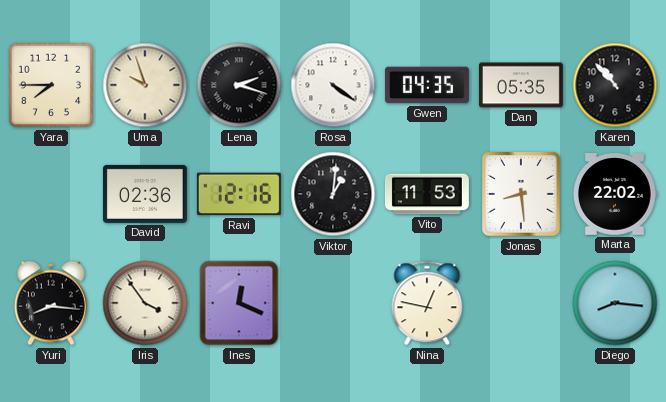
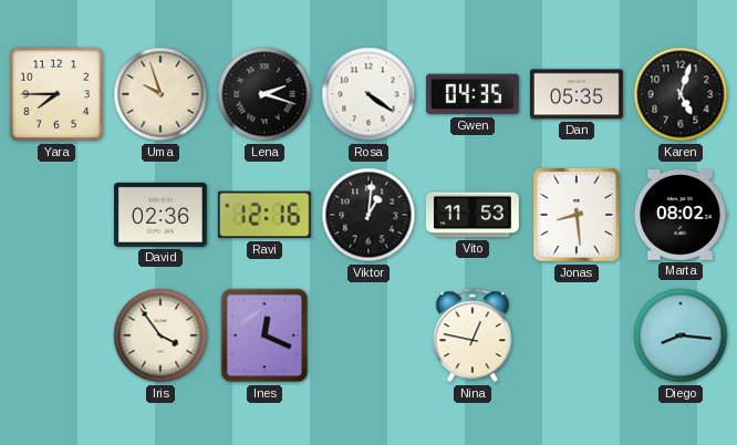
Karen: 10:53 -> 5:03
Marta: 22:02 -> 08:02
Yuri: 8:16 -> none
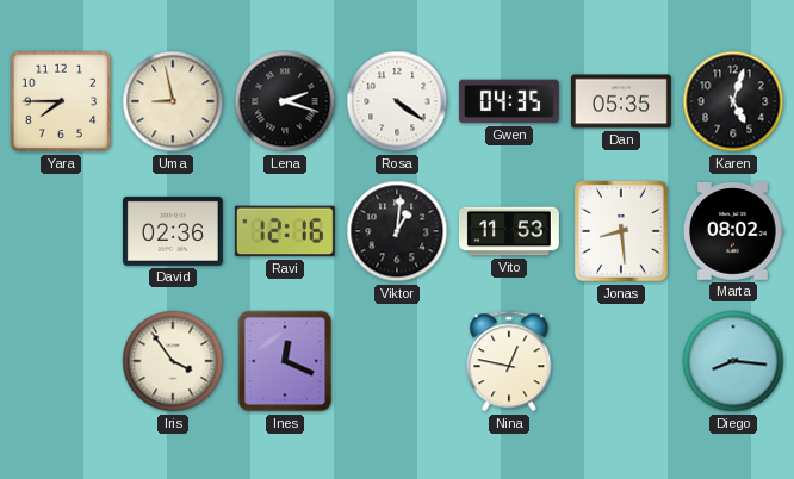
Uma: 9:57 -> 8:58
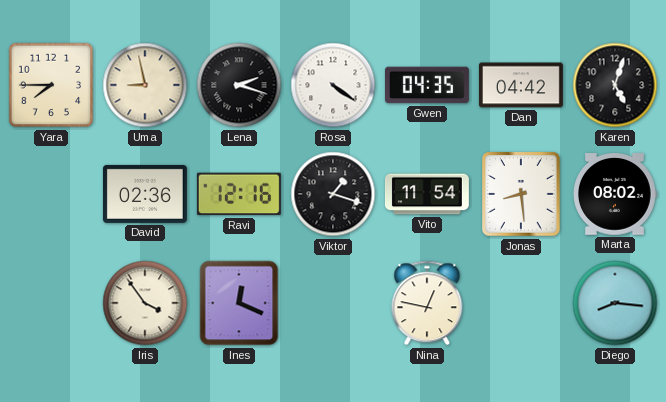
Dan: 05:35 -> 04:42
Viktor: 1:01 -> 1:18
Vito: 11:53 -> 11:54
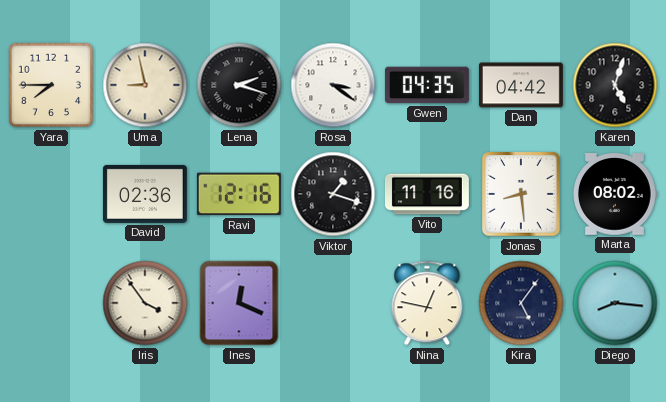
Rosa: 4:21 -> 3:21
Vito: 11:54 -> 11:16
Kira: none -> 5:06
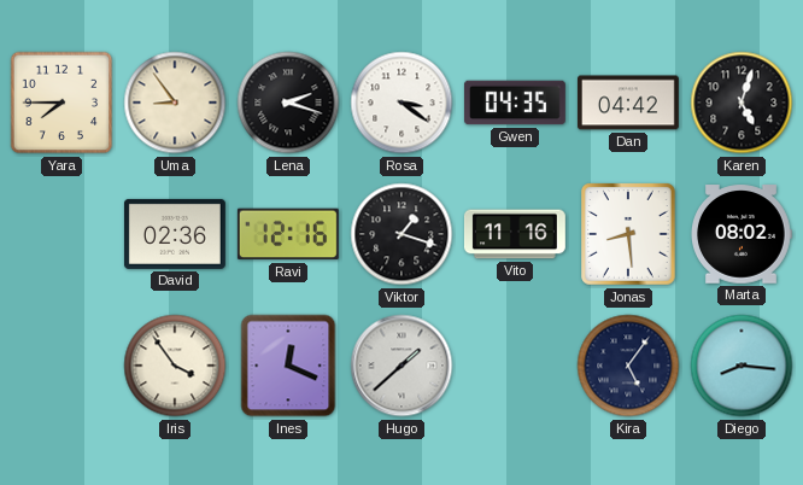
Uma: 8:58 -> 8:54
Hugo: none -> 1:38
Nina: 12:47 -> none
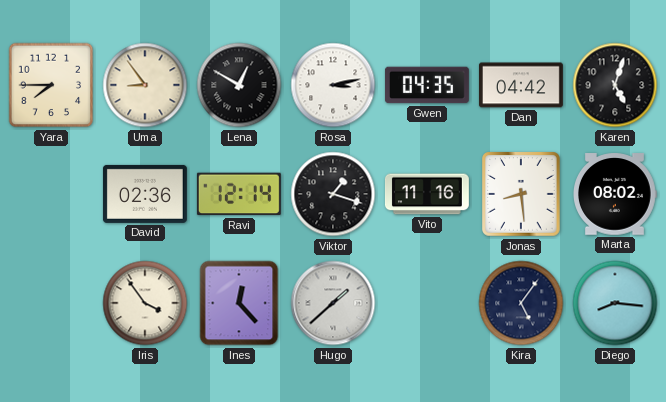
Lena: 2:18 -> 12:50
Rosa: 3:21 -> 3:13
Ravi: 12:16 -> 12:14
Ines: 12:19 -> 12:23
